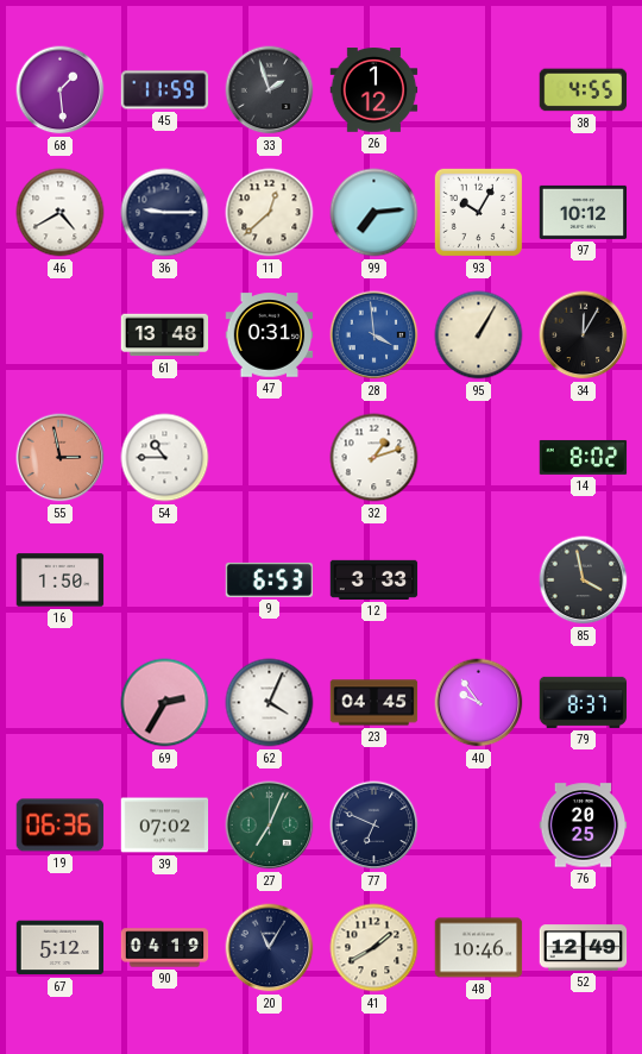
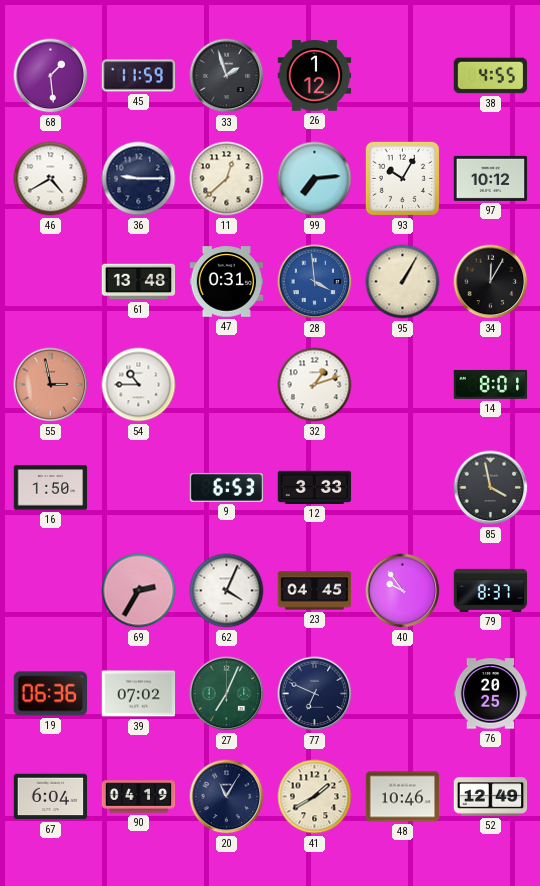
14: 8:02 -> 8:01
67: 5:12 -> 6:04
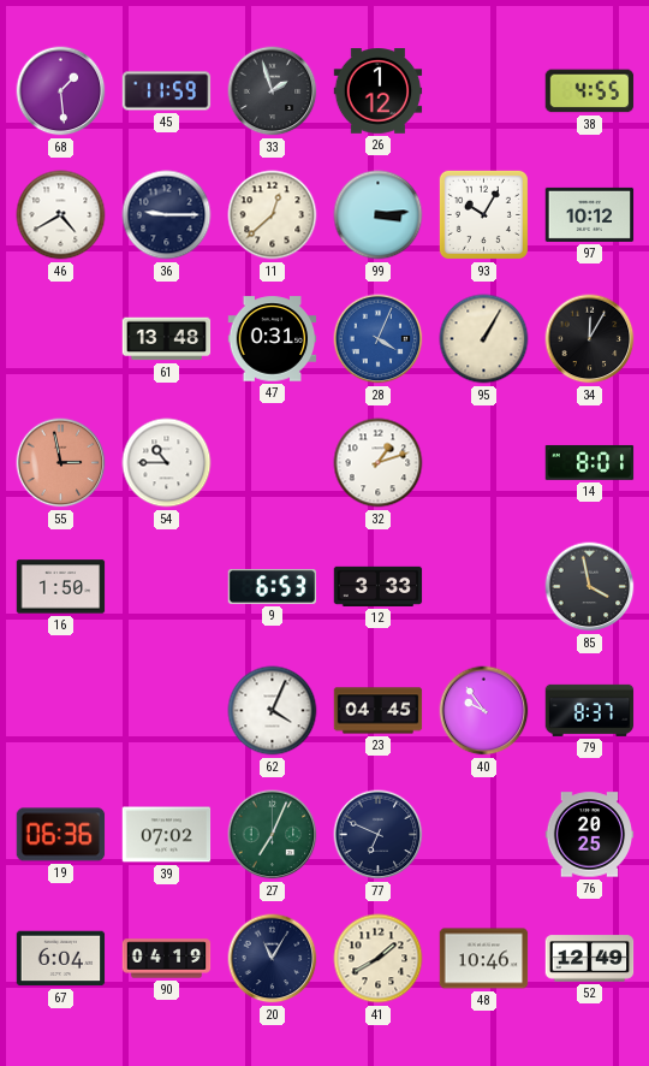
99: 7:14 -> 3:14
28: 3:59 -> 4:04
69: 2:35 -> none
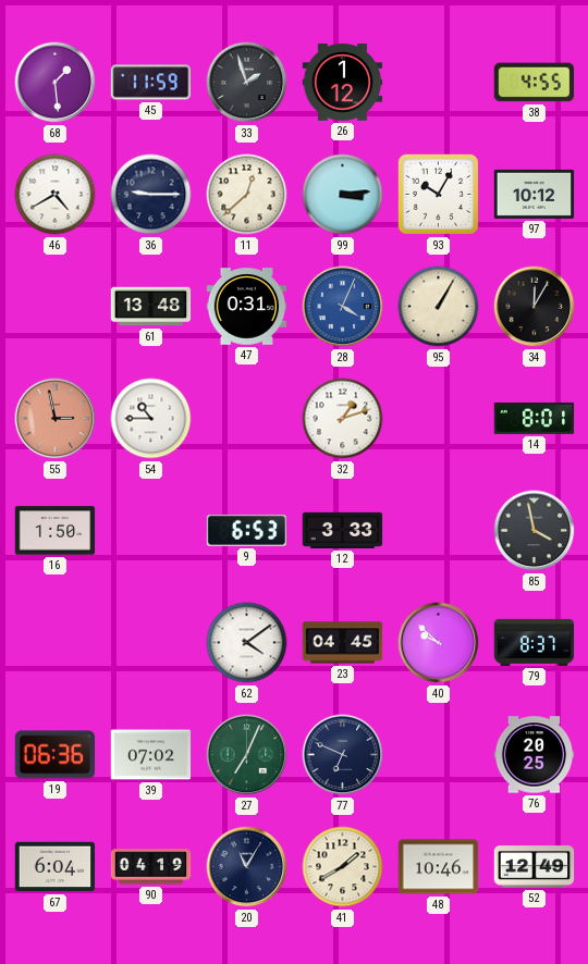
62: 4:04 -> 4:09
40: 9:54 -> 9:52
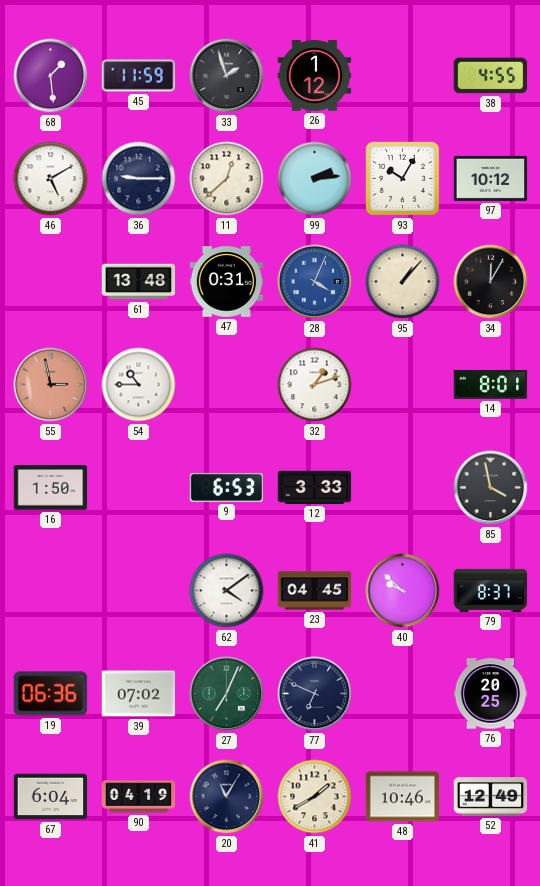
46: 4:40 -> 5:10
99: 3:14 -> 2:14
95: 1:05 -> 1:07
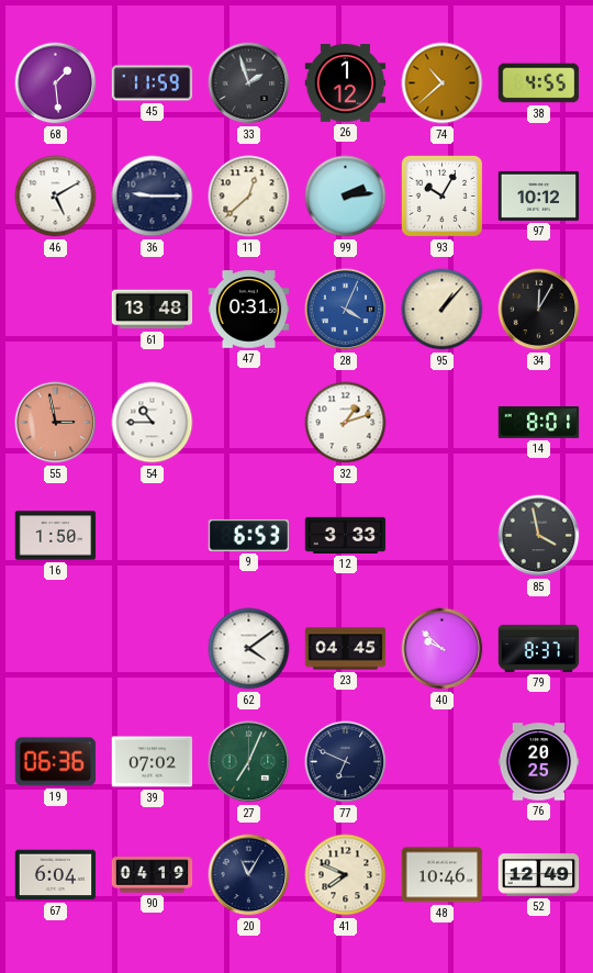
74: none -> 10:38
41: 1:40 -> 7:49
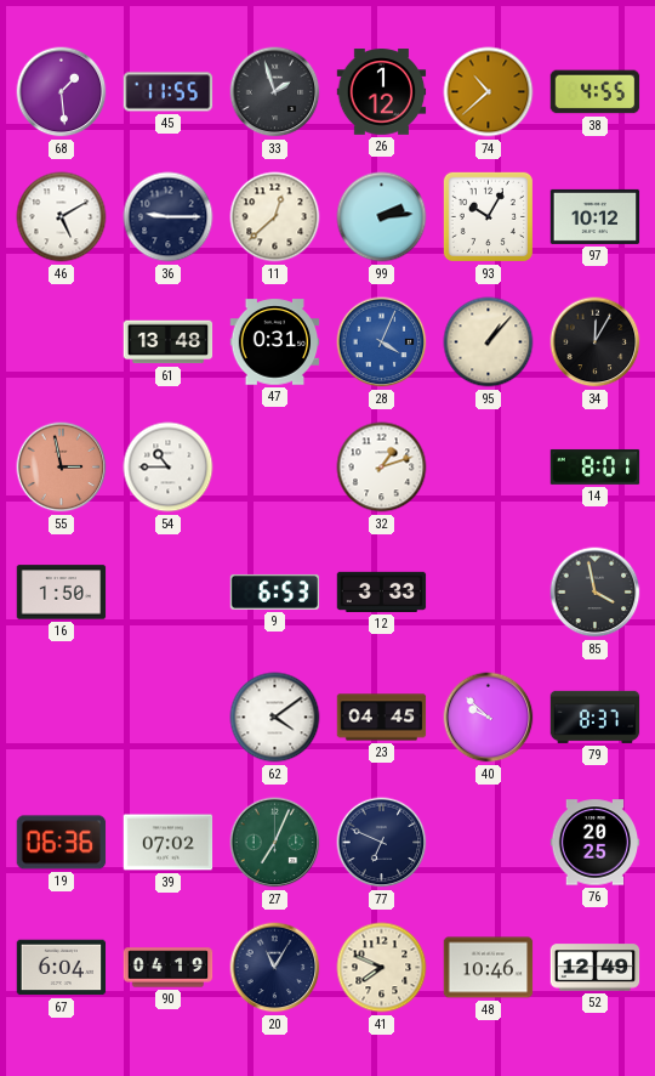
45: 11:59 -> 11:55
